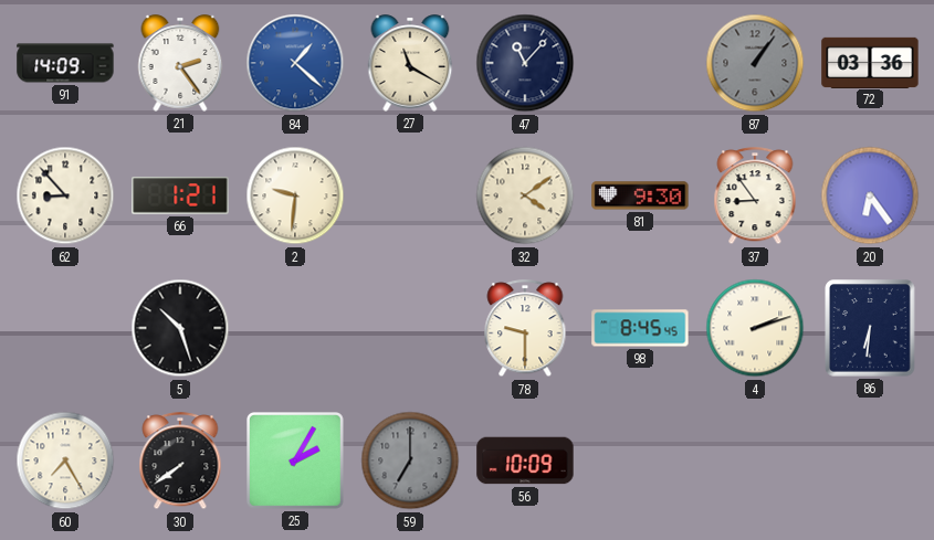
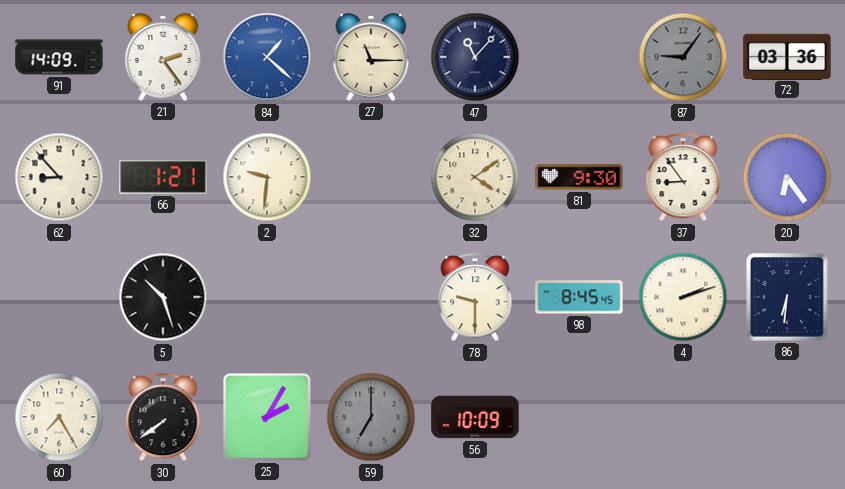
27: 11:20 -> 11:15
87: 1:06 -> 9:06
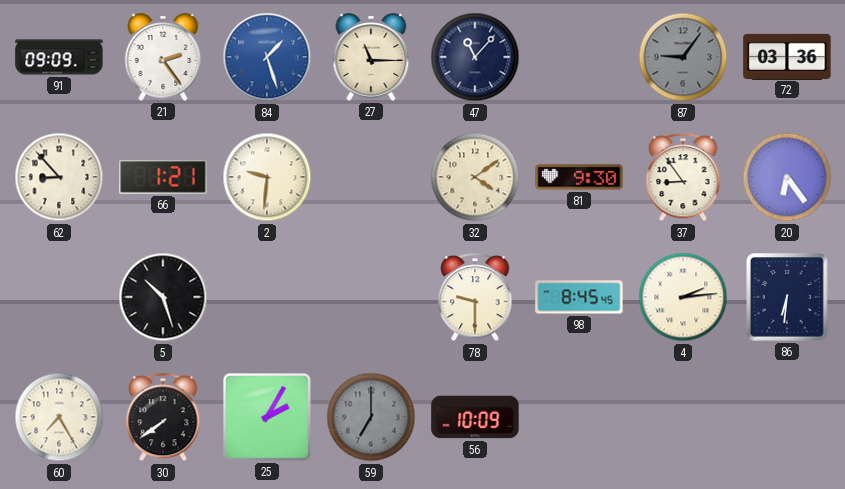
91: 14:09 -> 09:09
84: 1:22 -> 1:27
4: 2:12 -> 2:14
